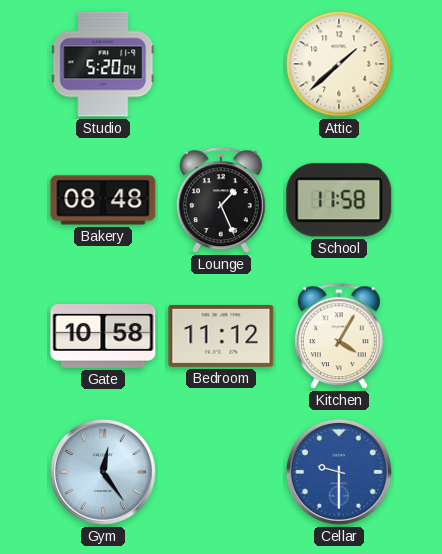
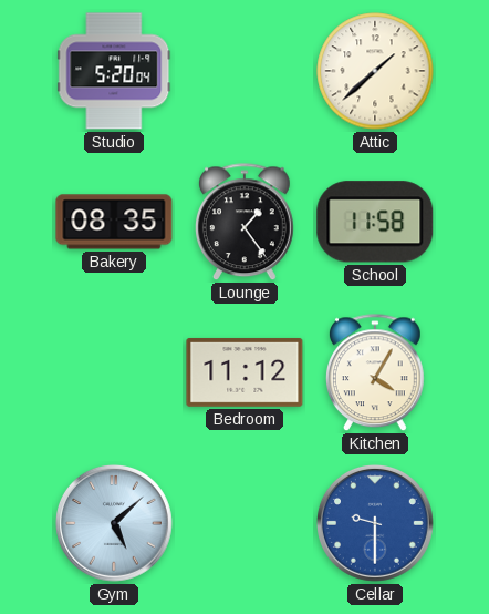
Bakery: 08:48 -> 08:35
Lounge: 1:26 -> 1:24
Gate: 10:58 -> none
Gym: 12:24 -> 5:08
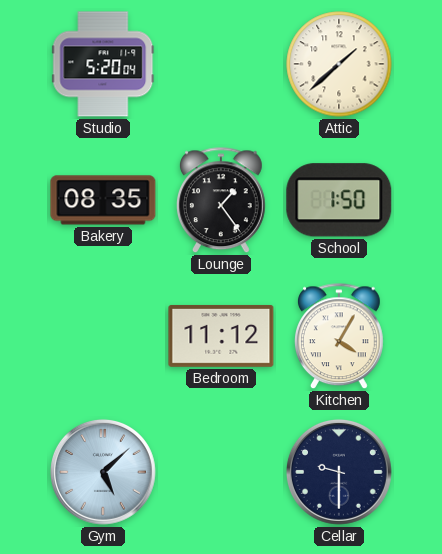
School: 11:58 -> 1:50
Cellar dial: blue -> navy
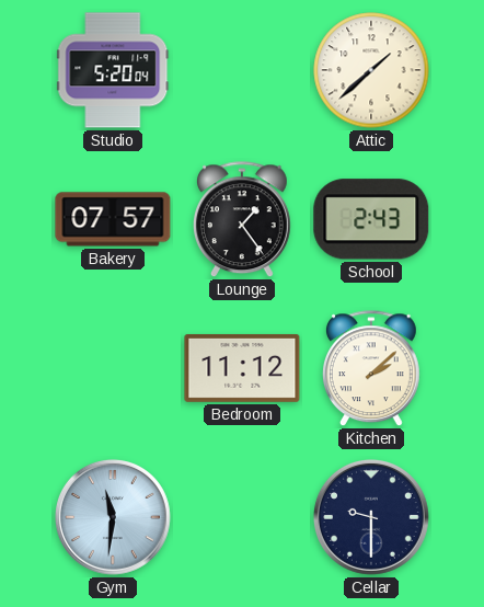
Bakery: 08:35 -> 07:57
School: 1:50 -> 2:43
Kitchen: 4:05 -> 2:08
Gym: 5:08 -> 11:31
